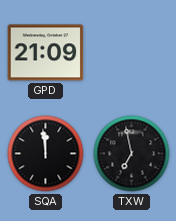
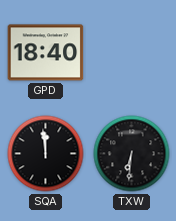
GPD: 21:09 -> 18:40
TXW: 6:58 -> 6:31
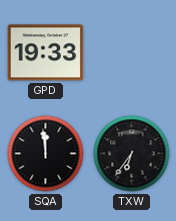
GPD: 18:40 -> 19:33
TXW: 6:31 -> 6:36
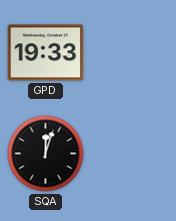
SQA: 11:59 -> 12:03
TXW: 6:36 -> none
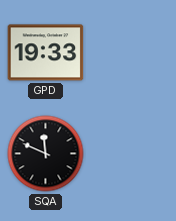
SQA: 12:03 -> 11:49
